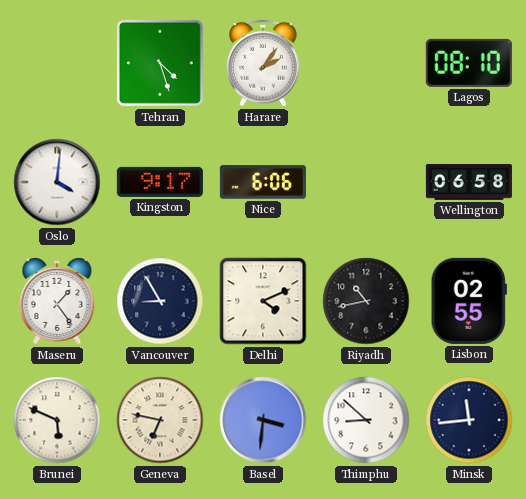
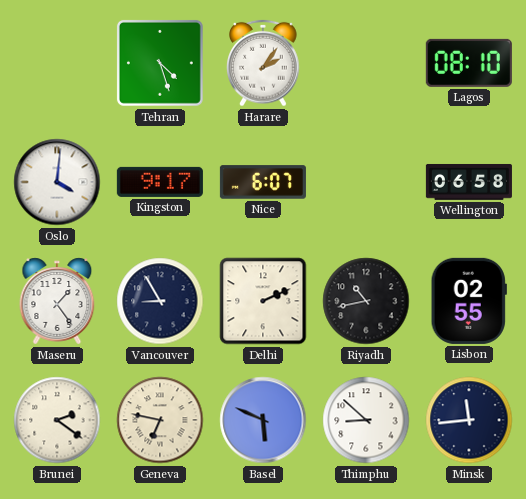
Nice: 6:06 -> 6:07
Delhi: 4:11 -> 2:11
Brunei: 5:49 -> 2:21
Basel: 3:31 -> 5:49
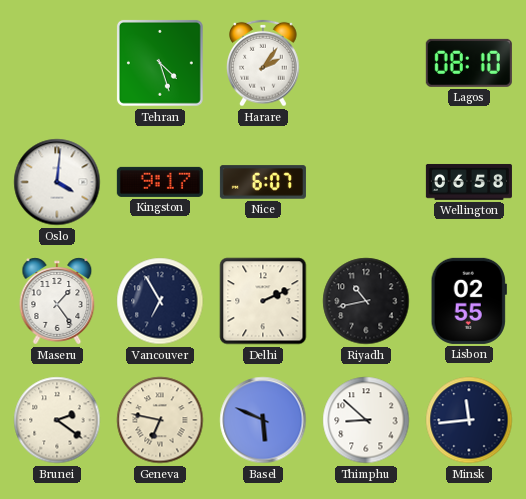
Vancouver: 8:55 -> 6:55
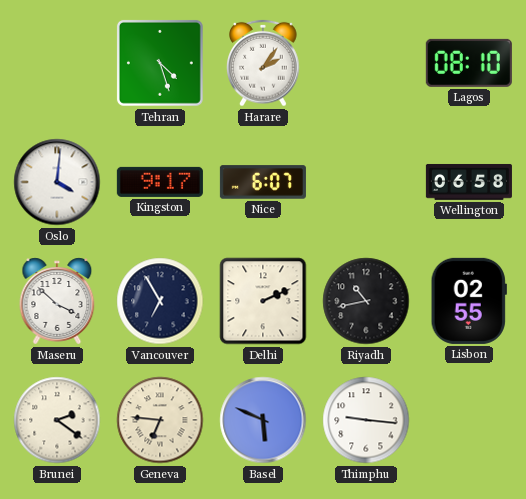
Maseru: 1:24 -> 3:52
Geneva: 6:47 -> 6:46
Thimphu: 8:52 -> 9:16
Minsk: 11:44 -> none
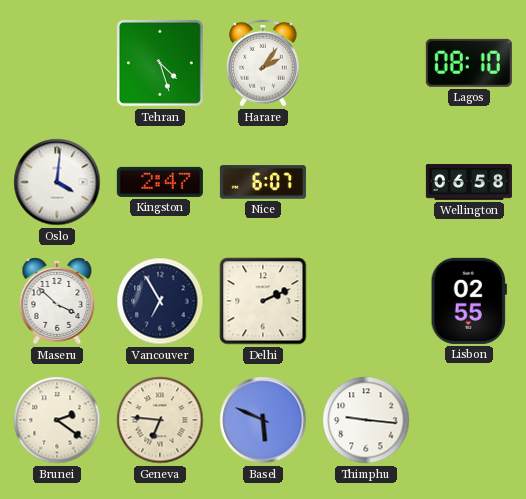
Kingston: 9:17 -> 2:47
Riyadh: 10:43 -> none
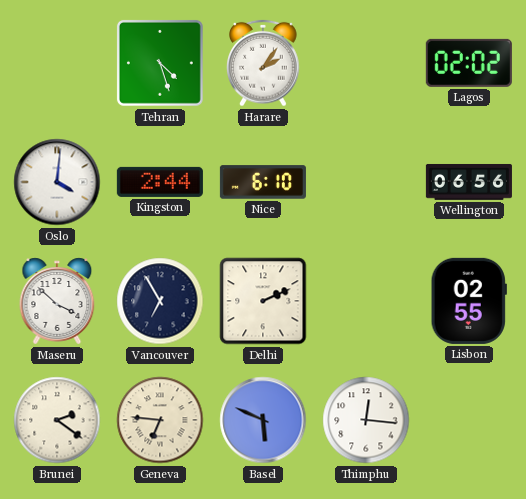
Lagos: 08:10 -> 02:02
Kingston: 2:47 -> 2:44
Nice: 6:07 -> 6:10
Wellington: 06:58 -> 06:56
Thimphu: 9:16 -> 12:16
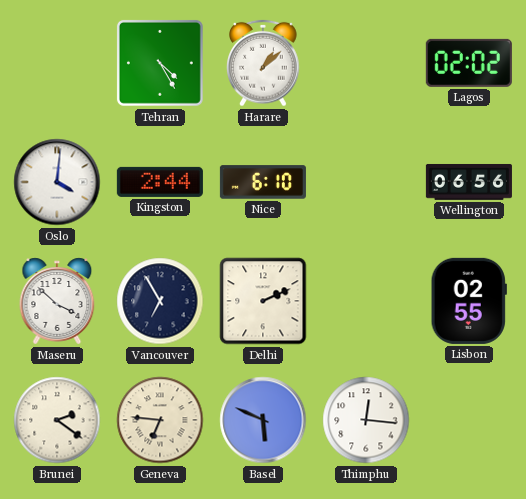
Tehran: 4:27 -> 4:25
Harare: 2:06 -> 1:08
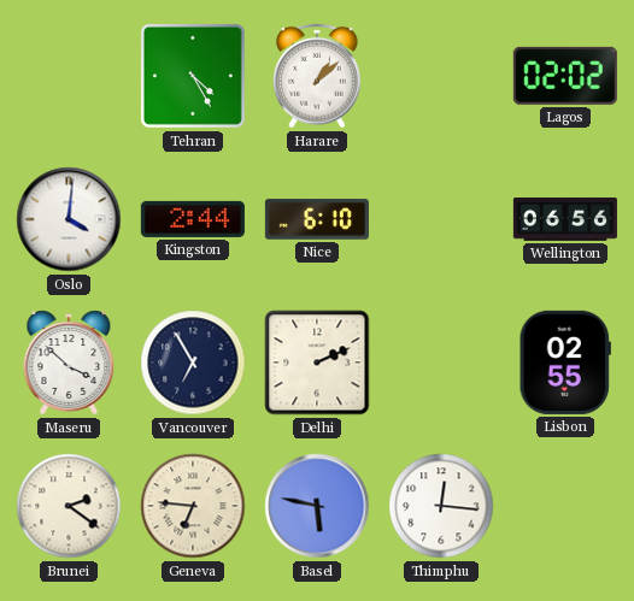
Basel: 5:49 -> 5:47
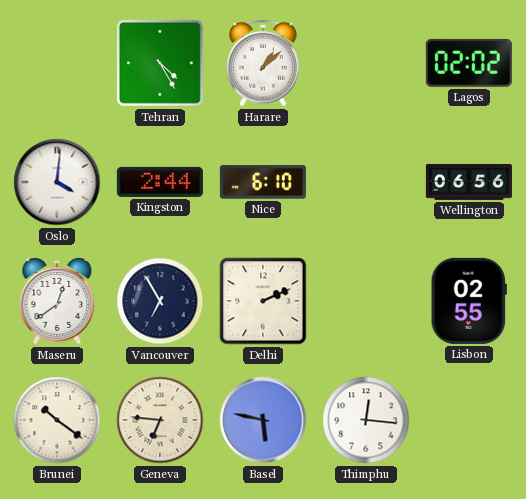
Maseru: 3:52 -> 12:39
Brunei: 2:21 -> 10:21
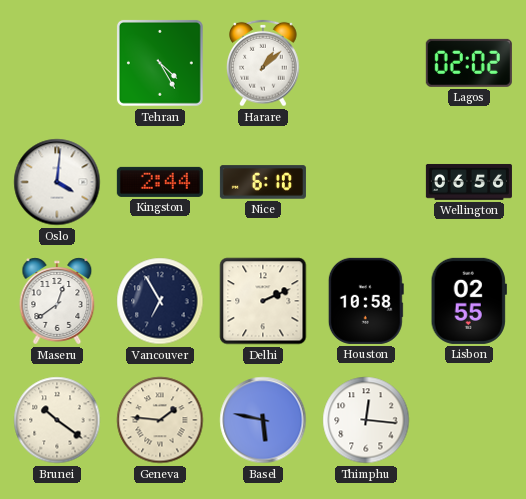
Houston: none -> 10:58
Geneva: 6:46 -> 1:46
